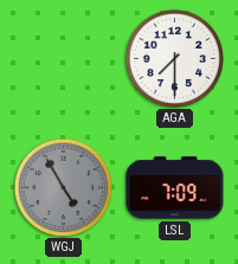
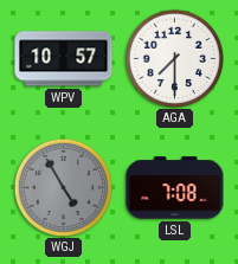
WPV: none -> 10:57
LSL: 7:09 -> 7:08
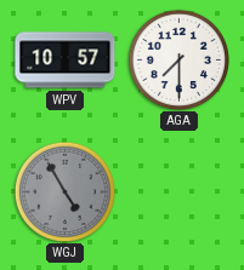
LSL: 7:08 -> none
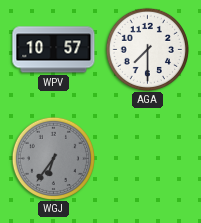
WGJ: 4:55 -> 6:36
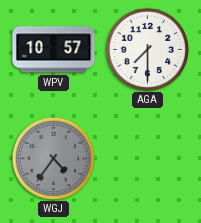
WGJ: 6:36 -> 4:36
